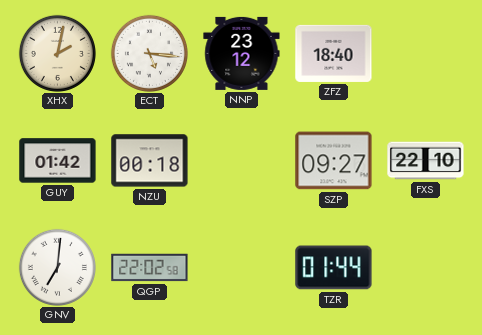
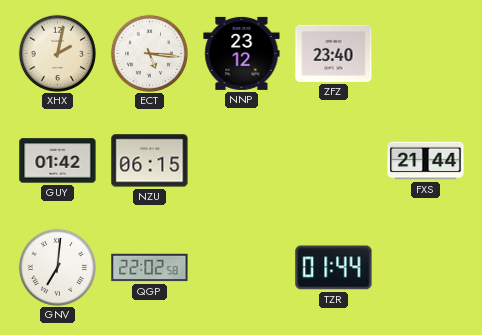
ZFZ: 18:40 -> 23:40
NZU: 00:18 -> 06:15
SZP: 09:27 -> none
FXS: 22:10 -> 21:44
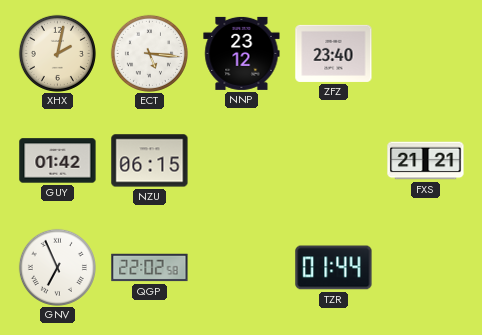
FXS: 21:44 -> 21:21
GNV: 7:01 -> 6:56
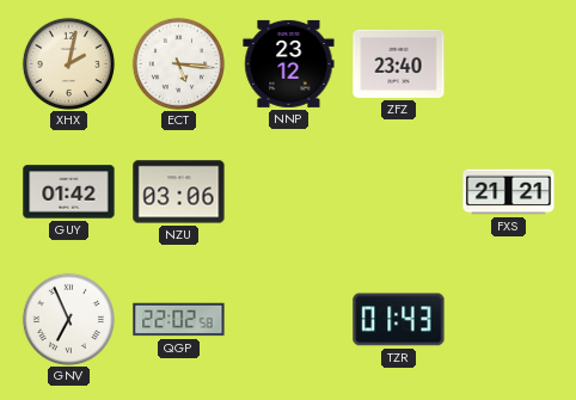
NZU: 06:15 -> 03:06
TZR: 01:44 -> 01:43
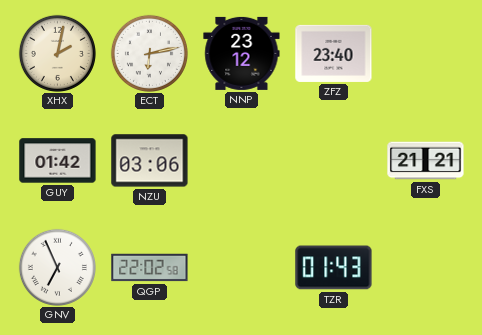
ECT: 5:16 -> 6:13
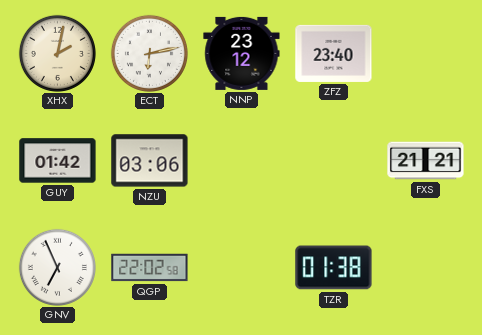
TZR: 01:43 -> 01:38
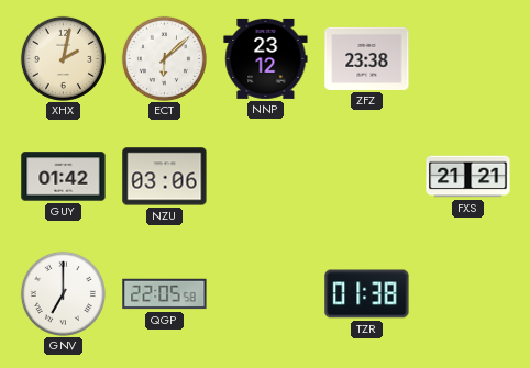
ECT: 6:13 -> 6:08
ZFZ: 23:40 -> 23:38
GNV: 6:56 -> 7:00
QGP: 22:02 -> 22:05
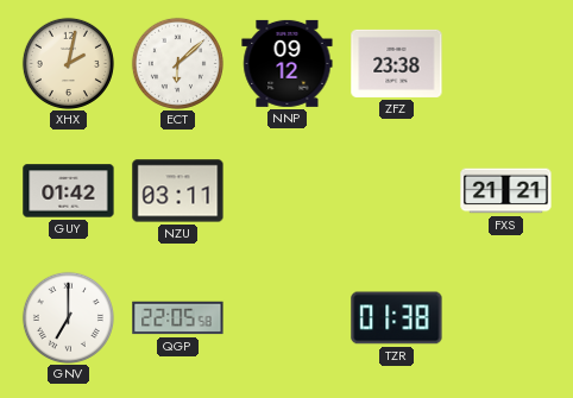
NNP: 23:12 -> 09:12
NZU: 03:06 -> 03:11
